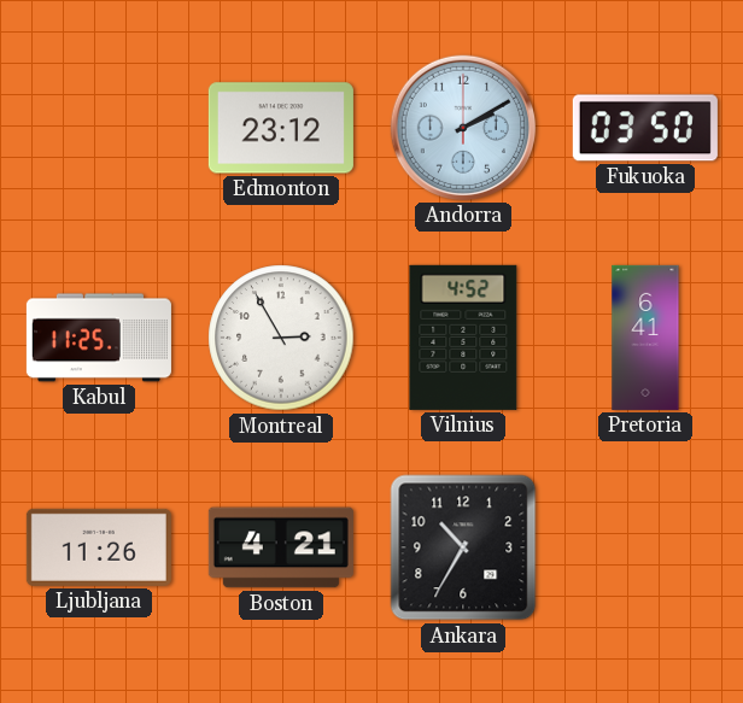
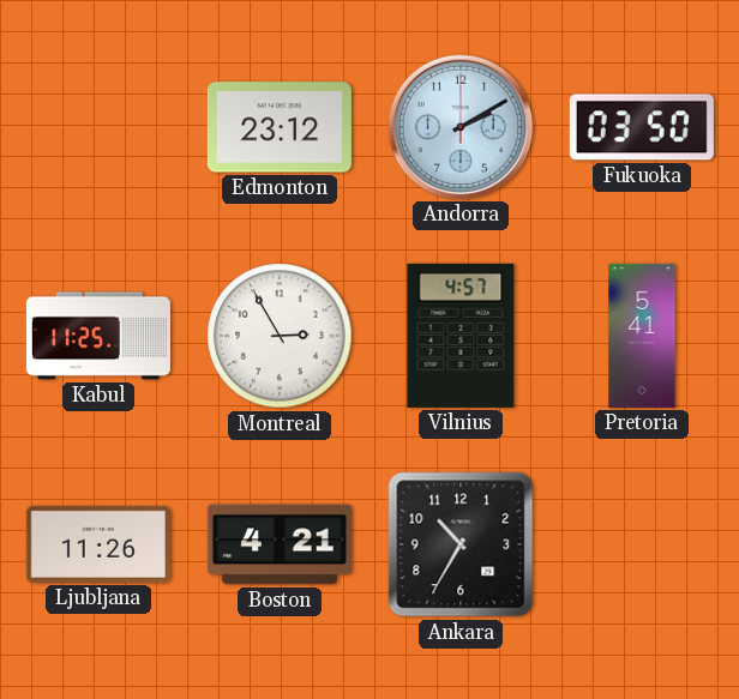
Vilnius: 4:52 -> 4:57
Pretoria: 6:41 -> 5:41
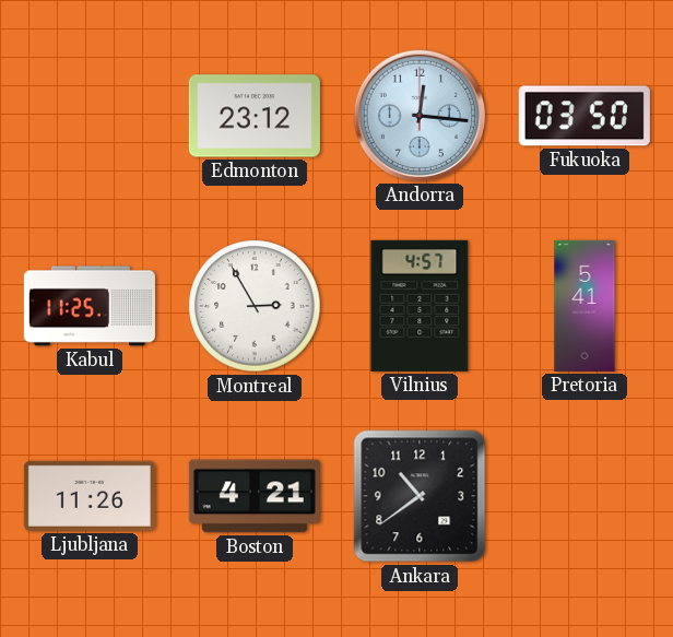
Andorra: 2:10 -> 12:16
Ankara: 10:35 -> 10:39
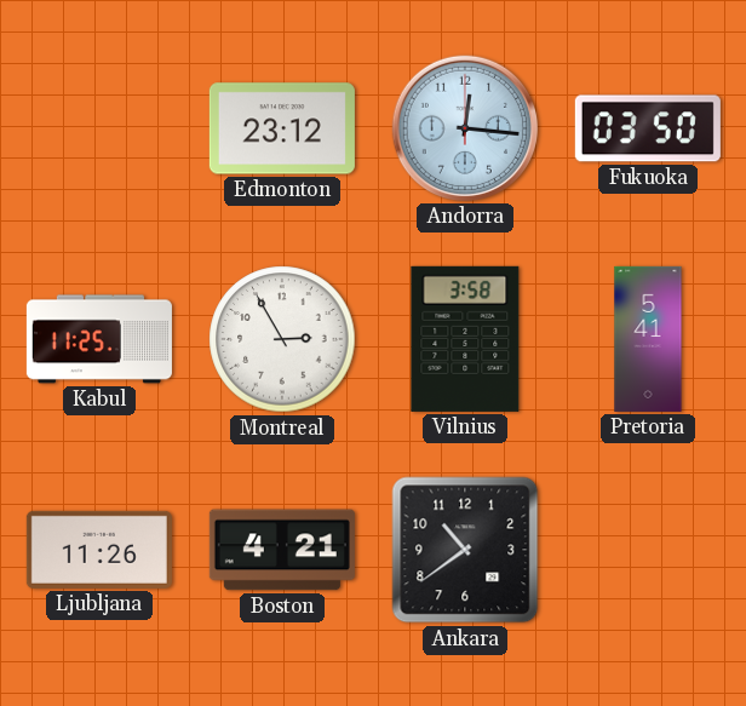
Vilnius: 4:57 -> 3:58
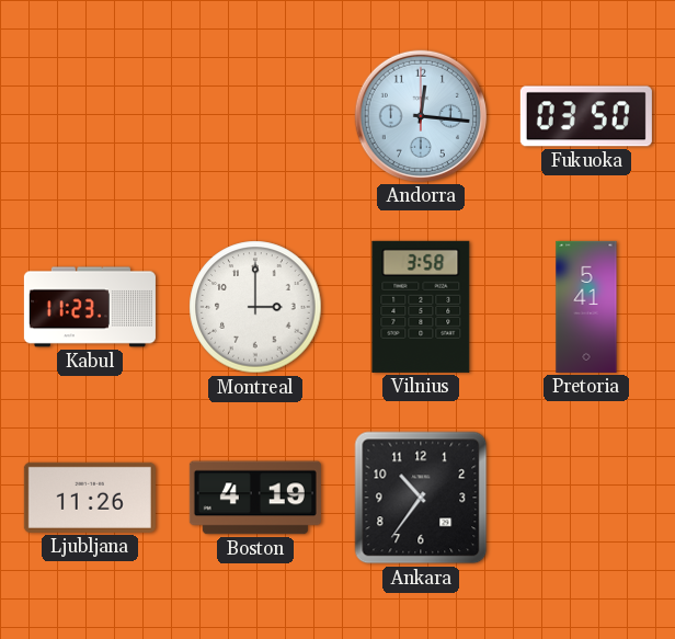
Edmonton: 23:12 -> none
Kabul: 11:25 -> 11:23
Montreal: 2:55 -> 3:00
Boston: 4:21 -> 4:19
Ankara: 10:39 -> 10:36
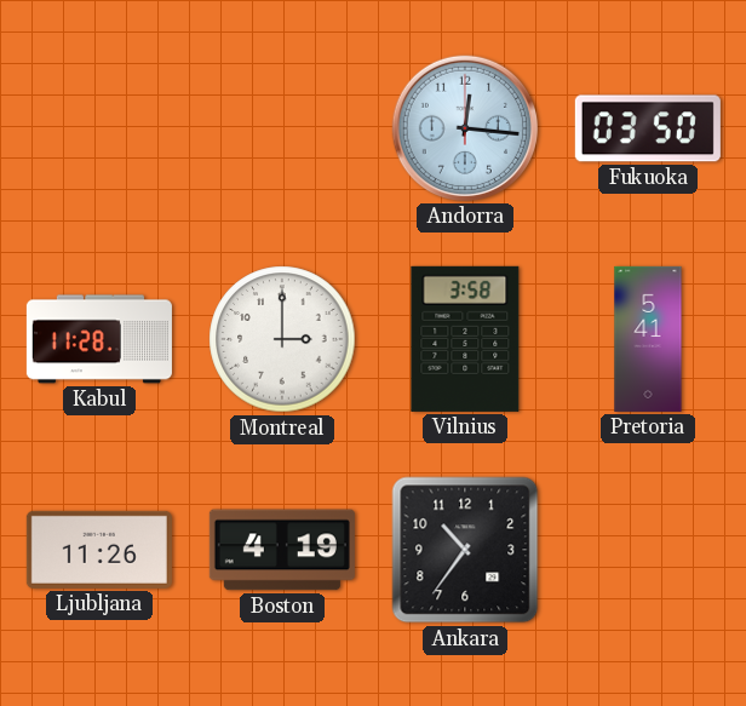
Kabul: 11:23 -> 11:28
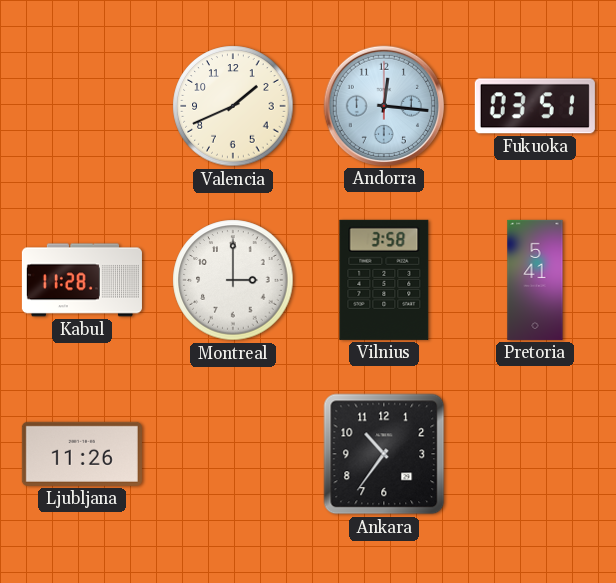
Valencia: none -> 1:41
Fukuoka: 03:50 -> 03:51
Boston: 4:19 -> none
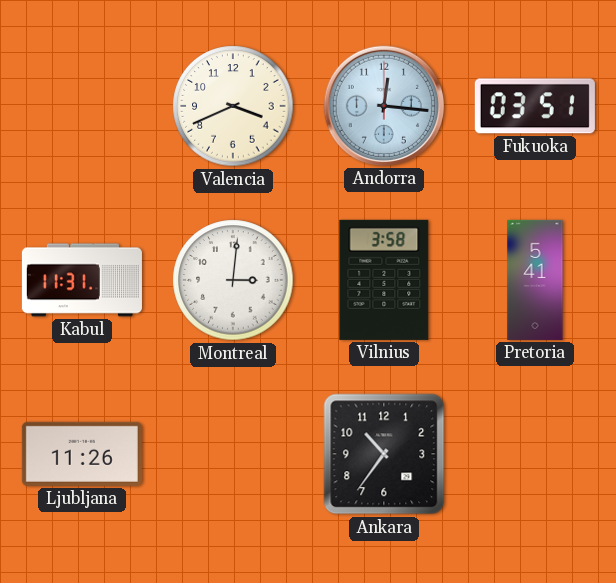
Valencia: 1:41 -> 3:41
Kabul: 11:28 -> 11:31
Montreal: 3:00 -> 3:01
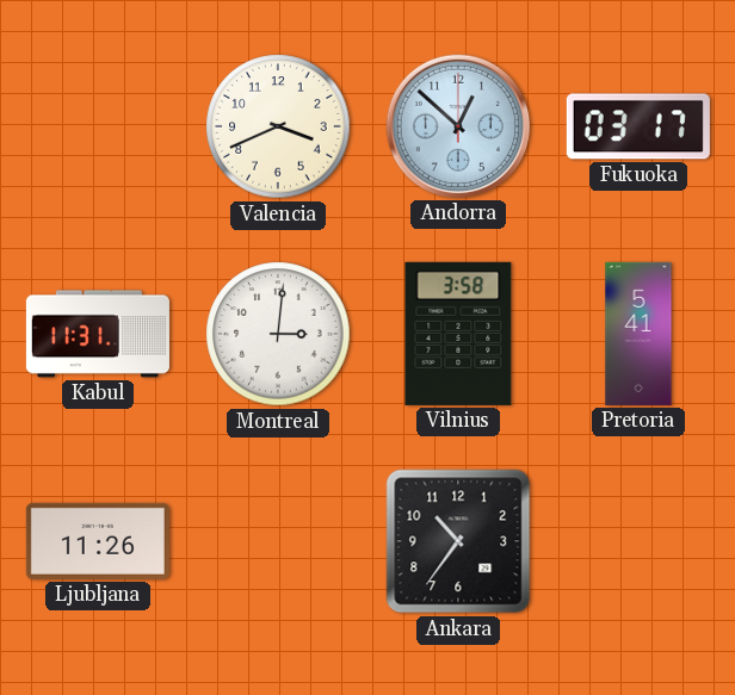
Andorra: 12:16 -> 12:52
Fukuoka: 03:51 -> 03:17
